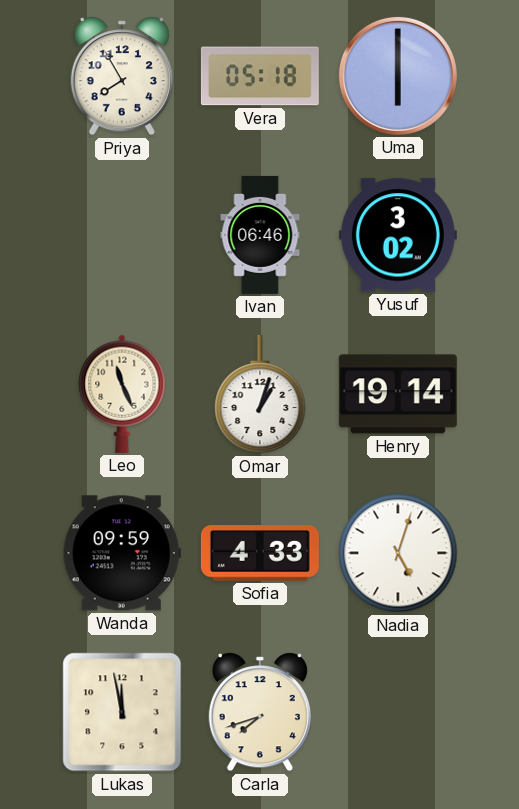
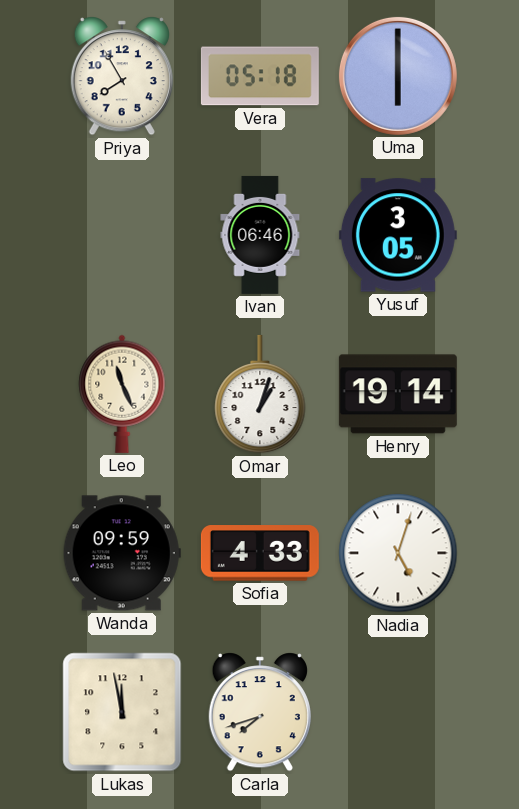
Yusuf: 3:02 -> 3:05
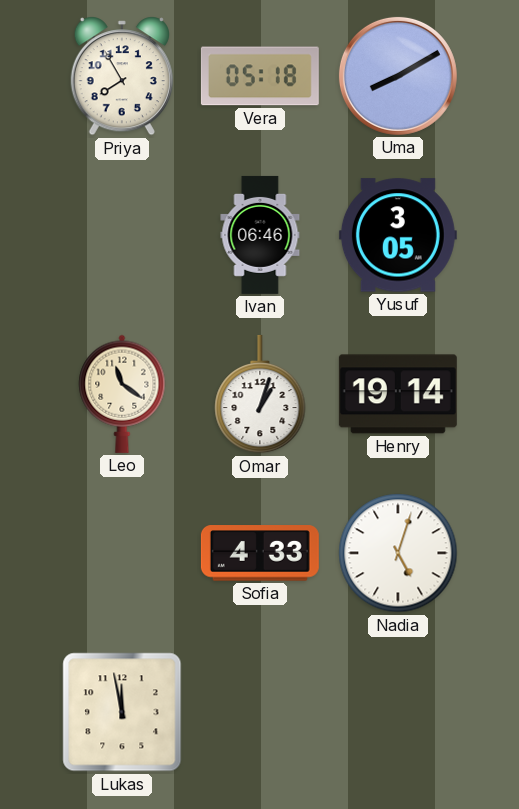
Uma: 6:00 -> 8:10
Leo: 11:26 -> 11:21
Wanda: 09:59 -> none
Carla: 7:42 -> none
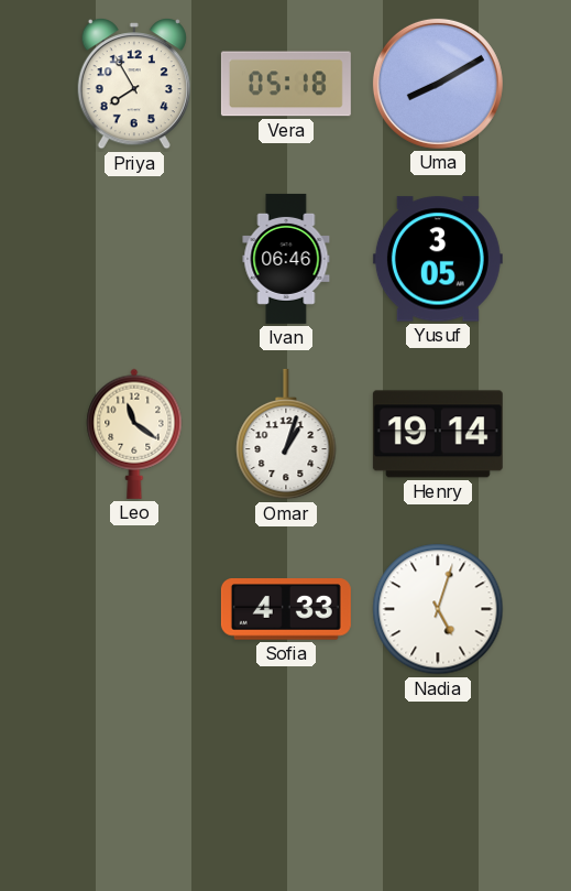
Lukas: 11:58 -> none
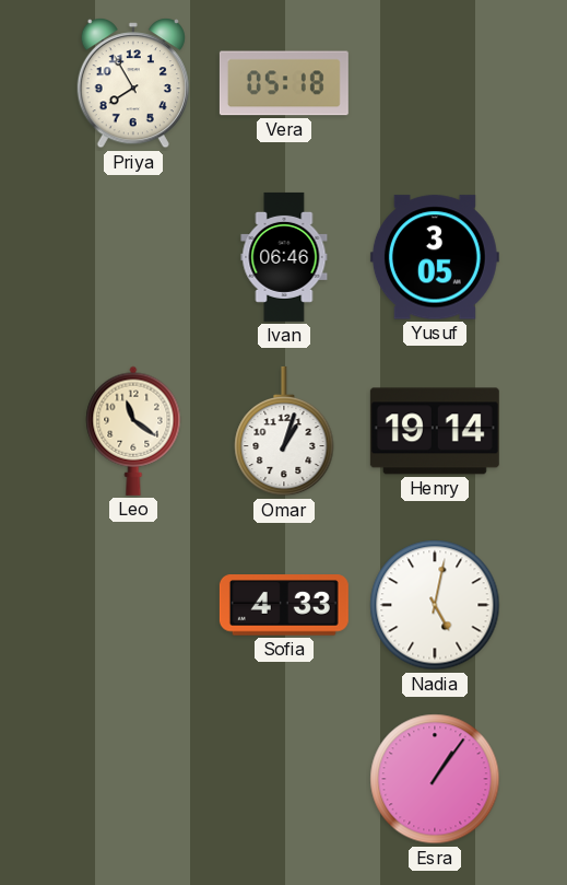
Uma: 8:10 -> none
Nadia: 5:03 -> 5:02
Esra: none -> 1:06
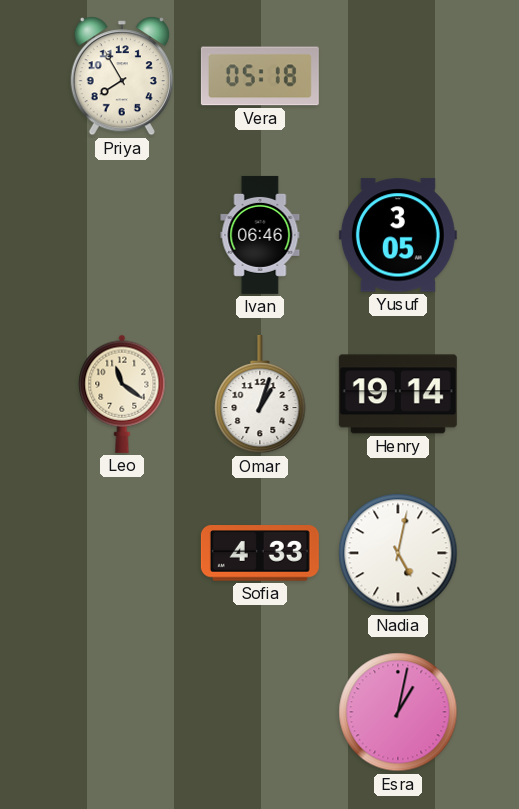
Esra: 1:06 -> 1:02
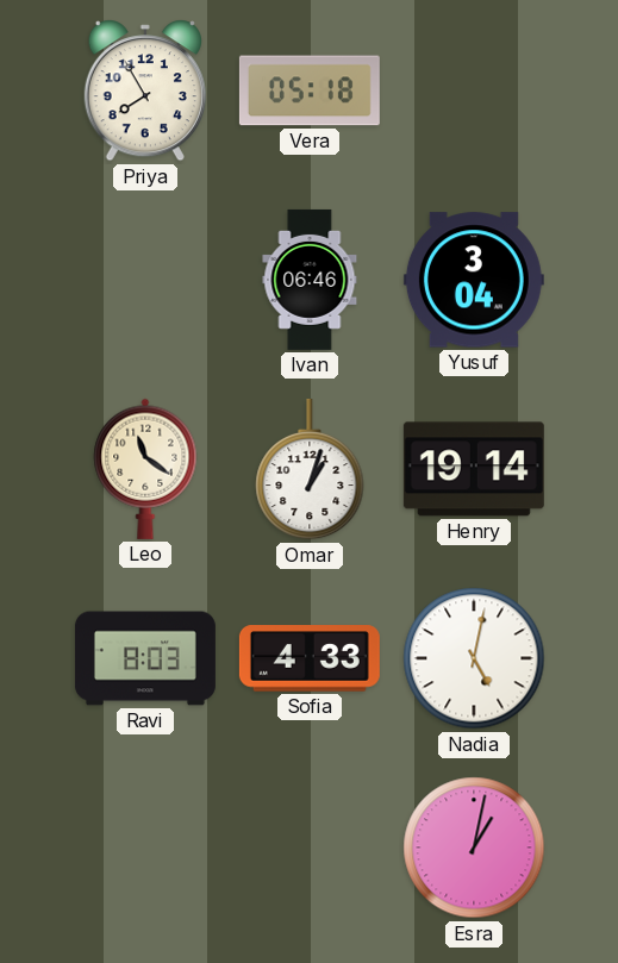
Yusuf: 3:05 -> 3:04
Ravi: none -> 8:03
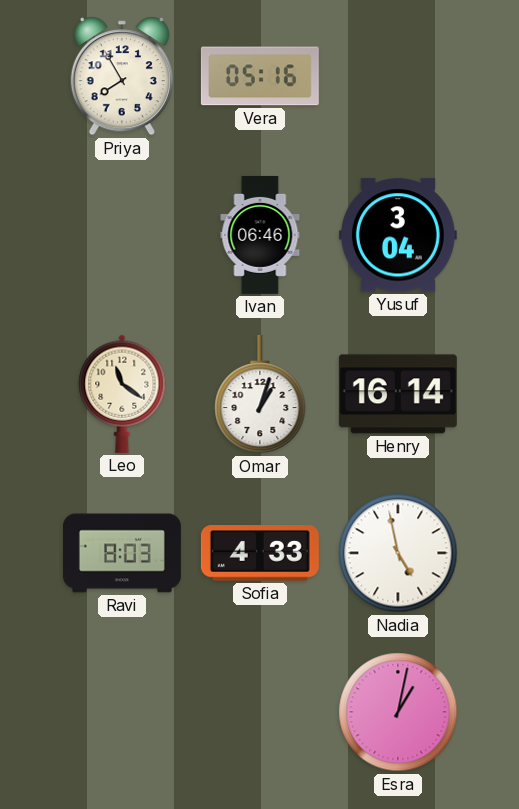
Vera: 05:18 -> 05:16
Henry: 19:14 -> 16:14
Nadia: 5:02 -> 4:58
